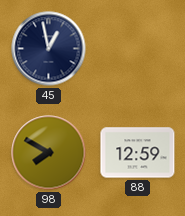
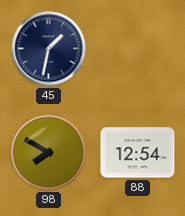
45: 12:58 -> 1:32
88: 12:59 -> 12:54
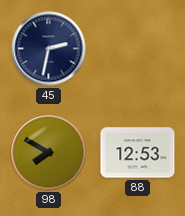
45: 1:32 -> 2:32
88: 12:54 -> 12:53
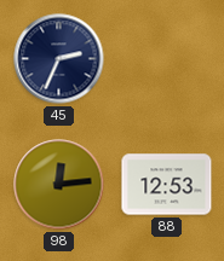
45: 2:32 -> 2:34
98: 7:50 -> 12:14
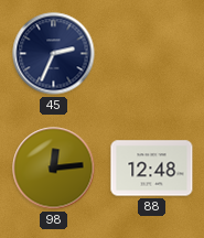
88: 12:53 -> 12:48
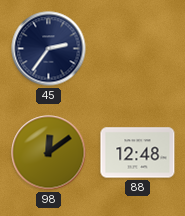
45: 2:34 -> 2:36
98: 12:14 -> 12:09
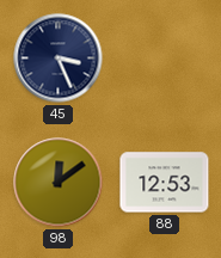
45: 2:36 -> 3:26
88: 12:48 -> 12:53
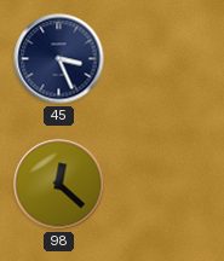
98: 12:09 -> 12:22
88: 12:53 -> none
